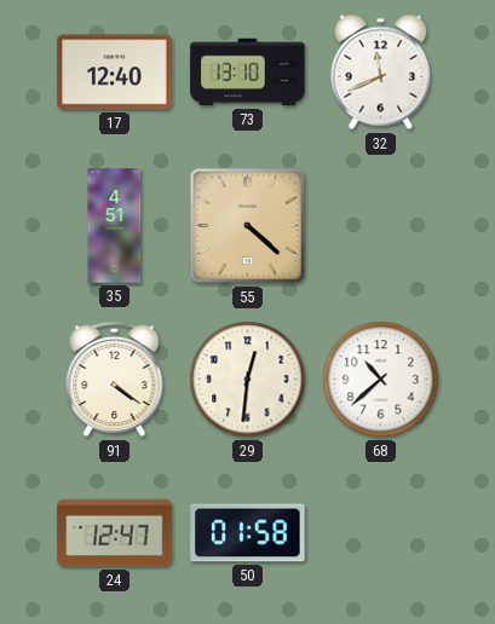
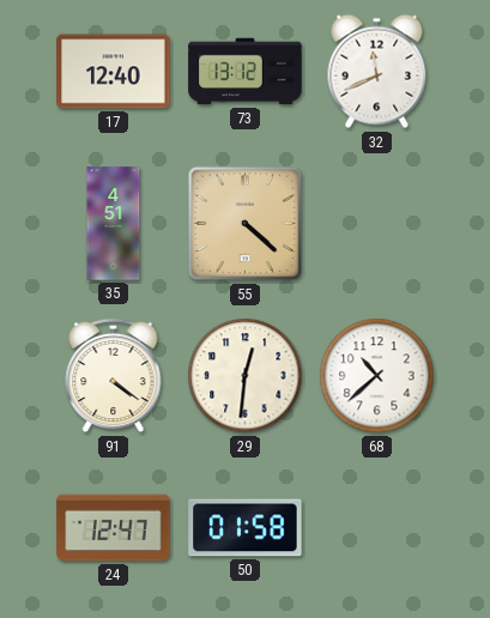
73: 13:10 -> 13:12
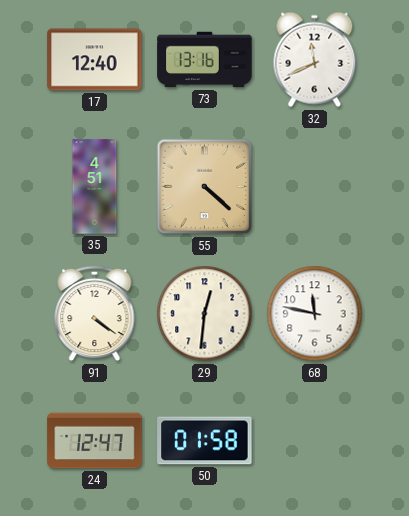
73: 13:12 -> 13:16
68: 10:38 -> 11:47
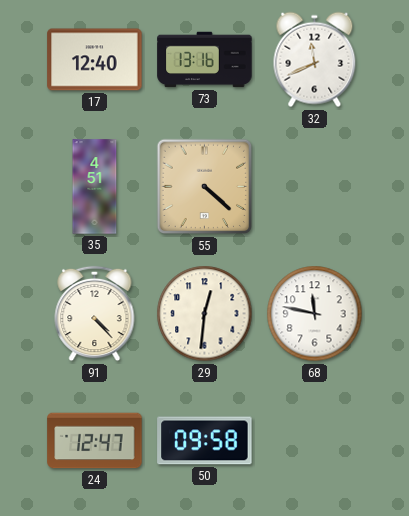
91: 4:21 -> 4:23
50: 01:58 -> 09:58
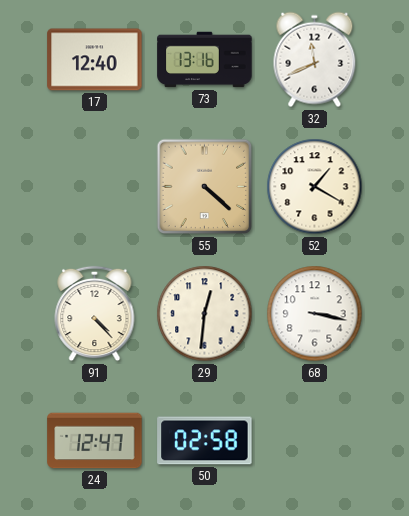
35: 4:51 -> none
52: none -> 1:20
68: 11:47 -> 3:17
50: 09:58 -> 02:58
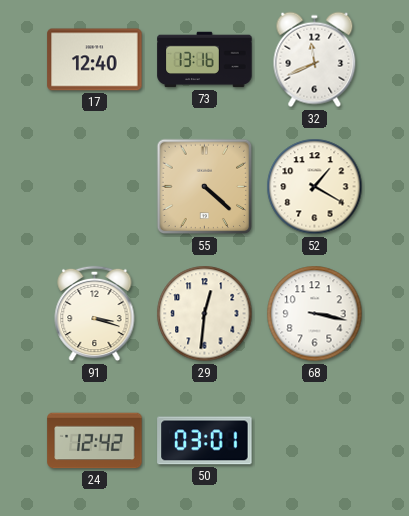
91: 4:23 -> 3:18
24: 12:47 -> 12:42
50: 02:58 -> 03:01
